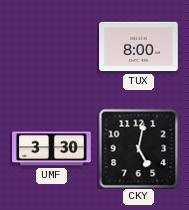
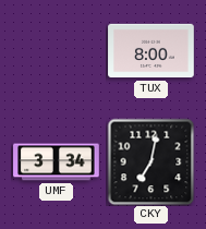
UMF: 3:30 -> 3:34
CKY: 5:02 -> 7:02
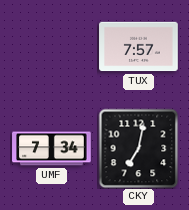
TUX: 8:00 -> 7:57
UMF: 3:34 -> 7:34
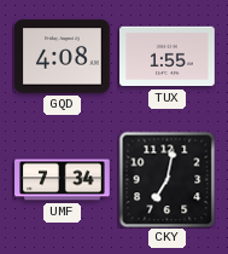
GQD: none -> 4:08
TUX: 7:57 -> 1:55
